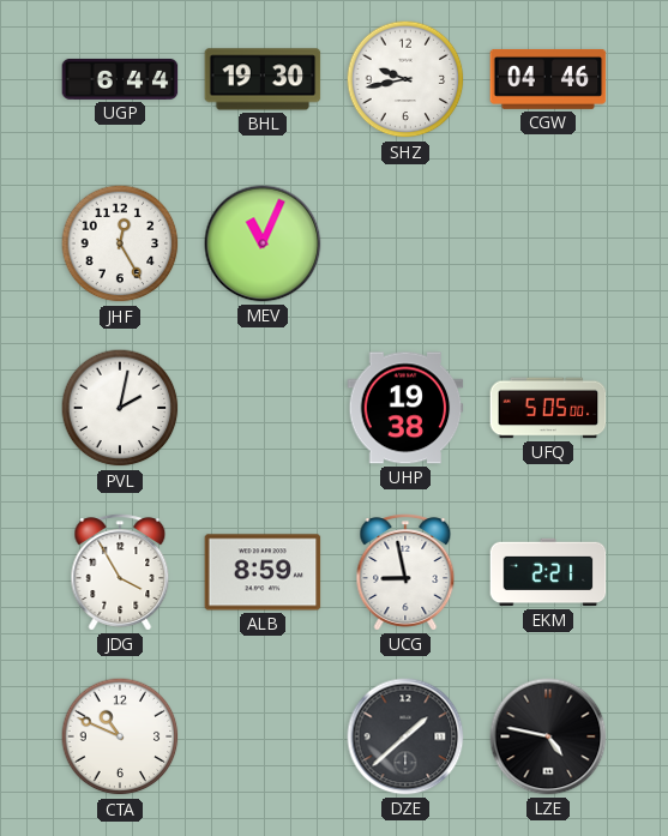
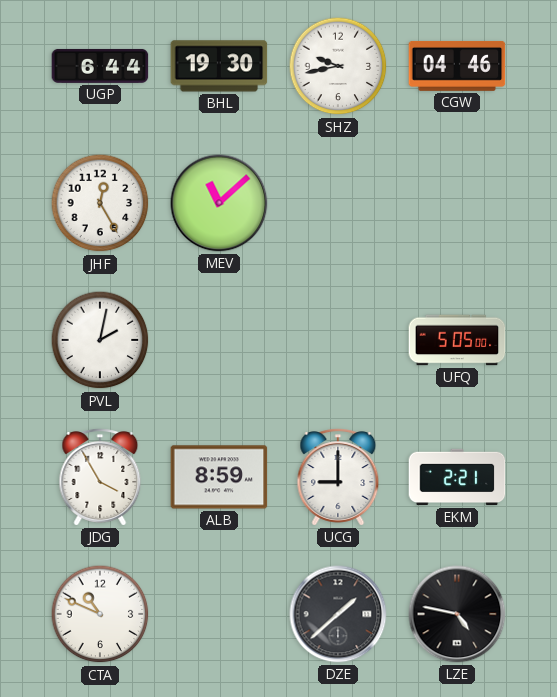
MEV: 11:04 -> 11:08
UHP: 19:38 -> none
UCG: 8:58 -> 9:00
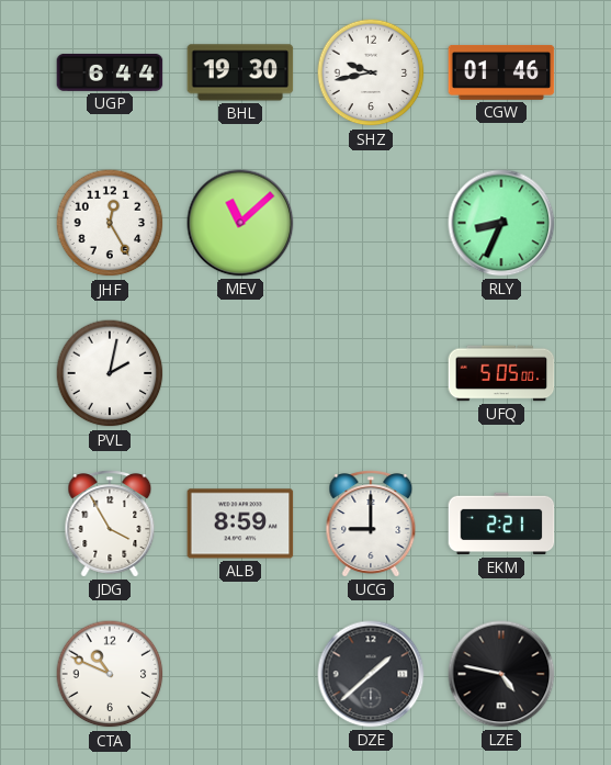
CGW: 04:46 -> 01:46
RLY: none -> 8:34
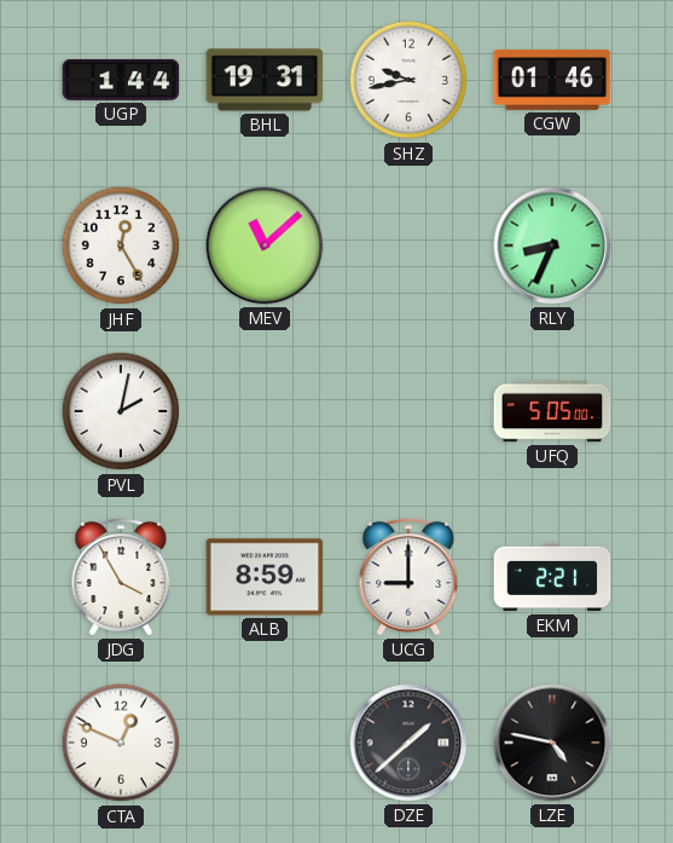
UGP: 6:44 -> 1:44
BHL: 19:30 -> 19:31
CTA: 10:49 -> 12:49
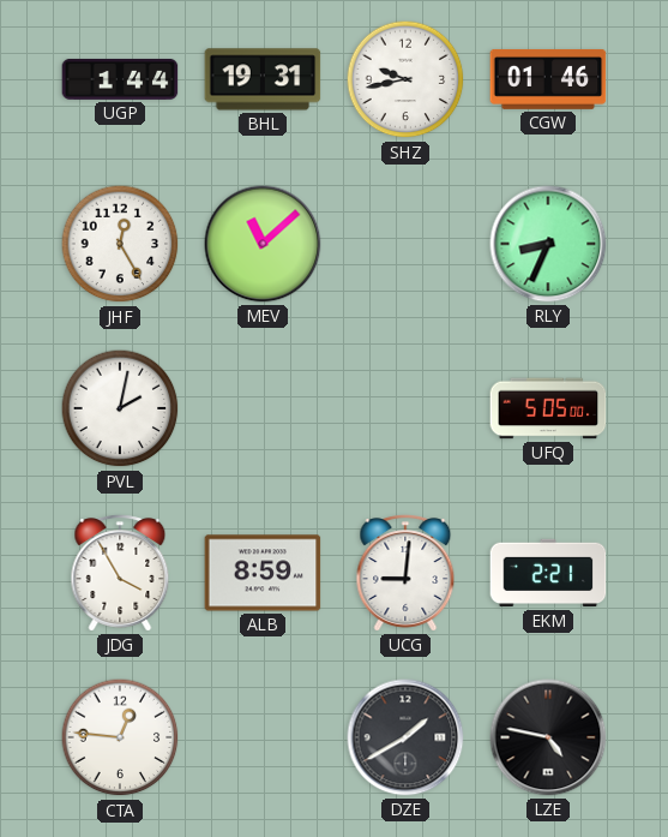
UCG: 9:00 -> 9:01
CTA: 12:49 -> 12:46
DZE: 1:38 -> 1:40
